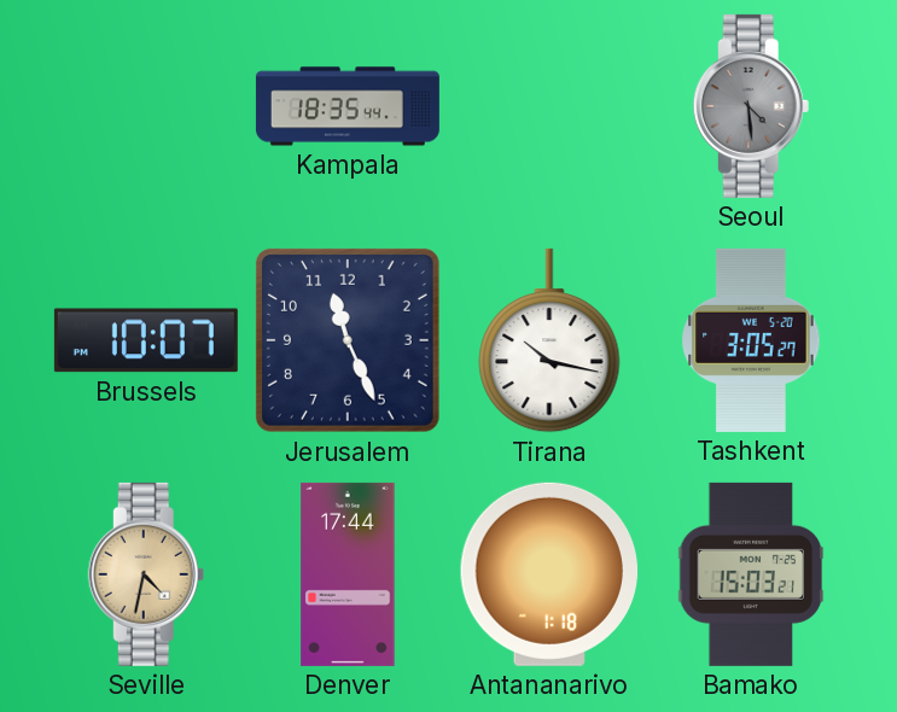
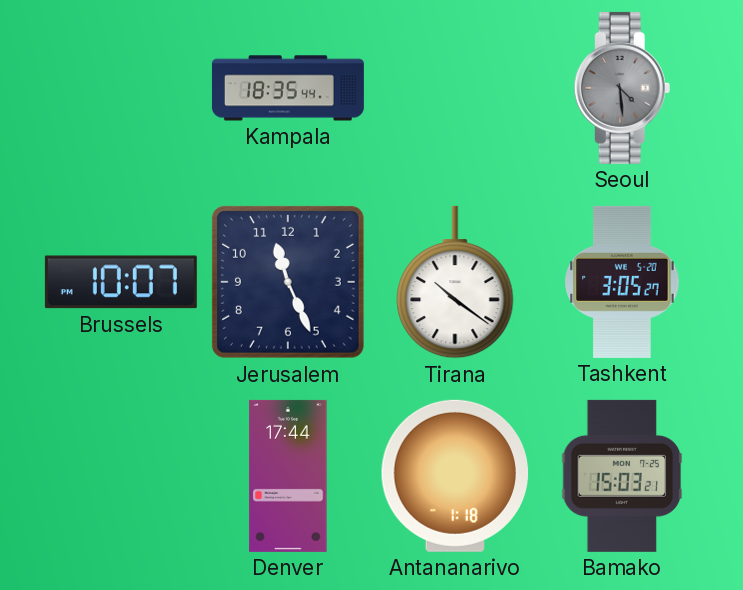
Tirana: 10:17 -> 10:21
Seville: 4:32 -> none
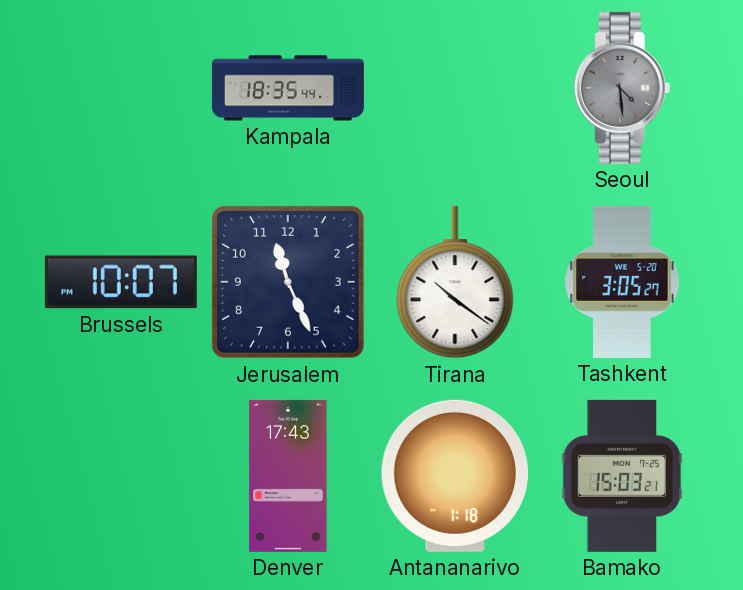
Denver: 17:44 -> 17:43
